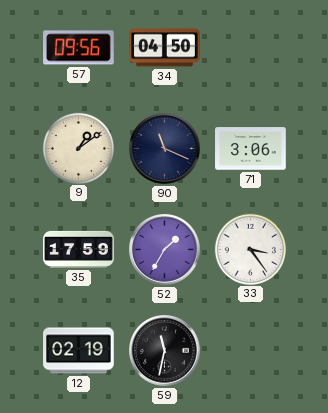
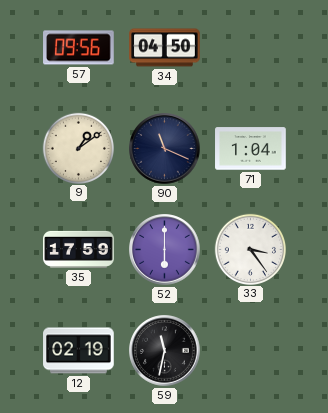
71: 3:06 -> 1:04
52: 1:35 -> 6:00
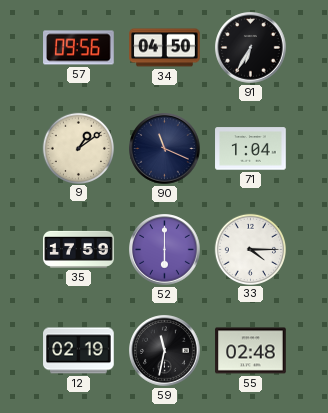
91: none -> 6:35
33: 3:24 -> 4:15
55: none -> 02:48
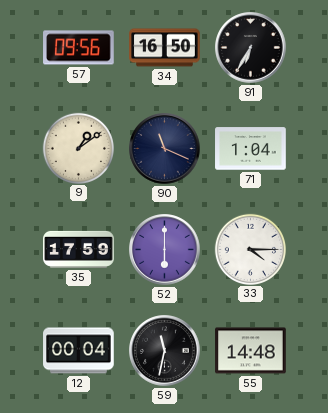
34: 04:50 -> 16:50
12: 02:19 -> 00:04
55: 02:48 -> 14:48
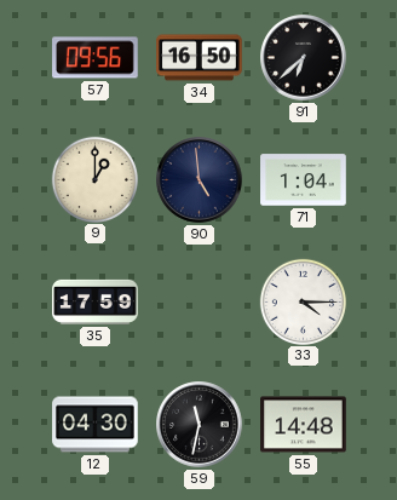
91: 6:35 -> 6:38
9: 1:09 -> 1:00
90: 11:19 -> 4:59
52: 6:00 -> none
12: 00:04 -> 04:30
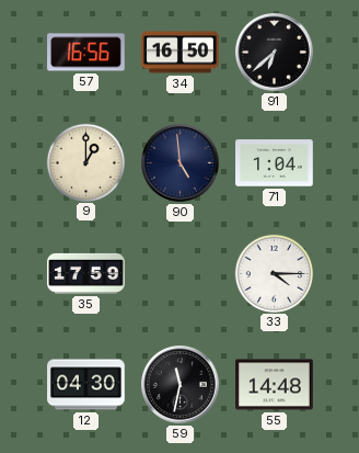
57: 09:56 -> 16:56
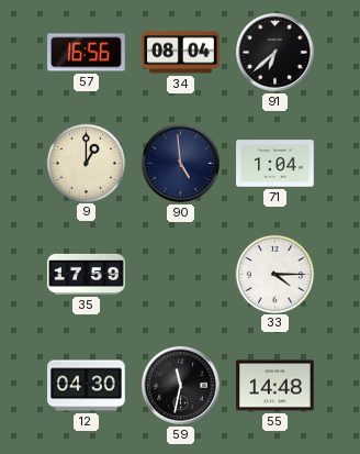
34: 16:50 -> 08:04
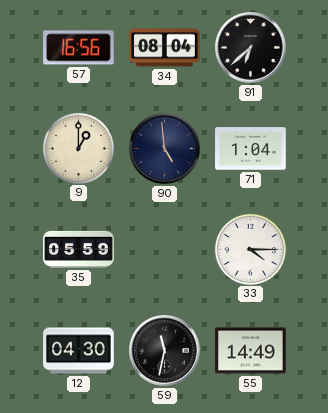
35: 17:59 -> 05:59
55: 14:48 -> 14:49
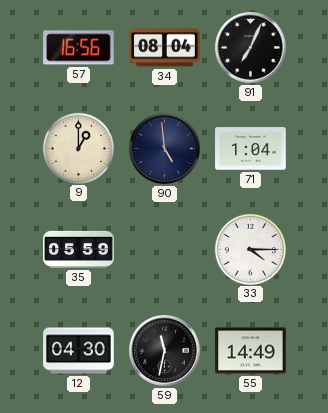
91: 6:38 -> 7:04
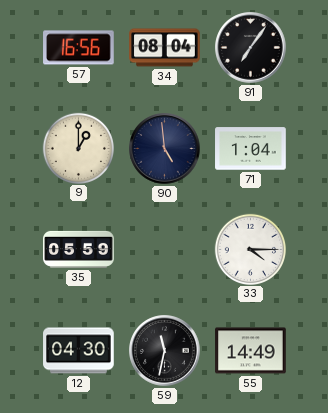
91: 7:04 -> 7:06
